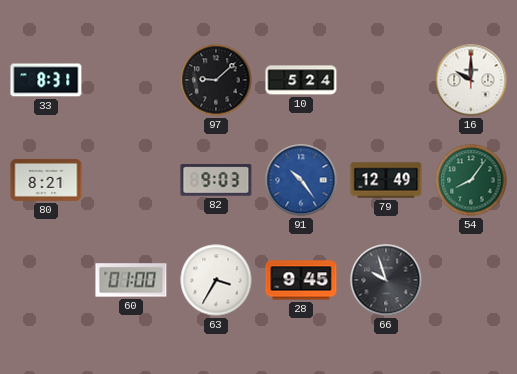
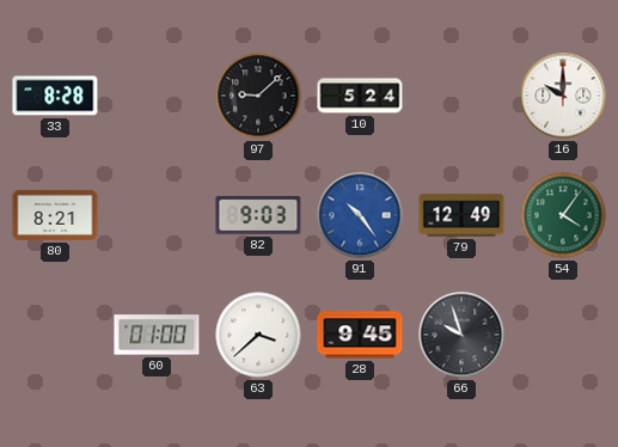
33: 8:31 -> 8:28
54: 8:06 -> 4:06
63: 3:35 -> 3:38
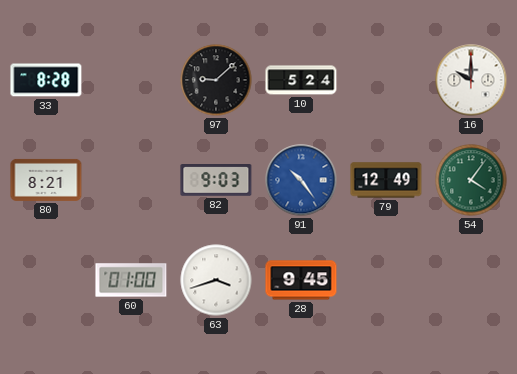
63: 3:38 -> 3:42
66: 9:57 -> none
